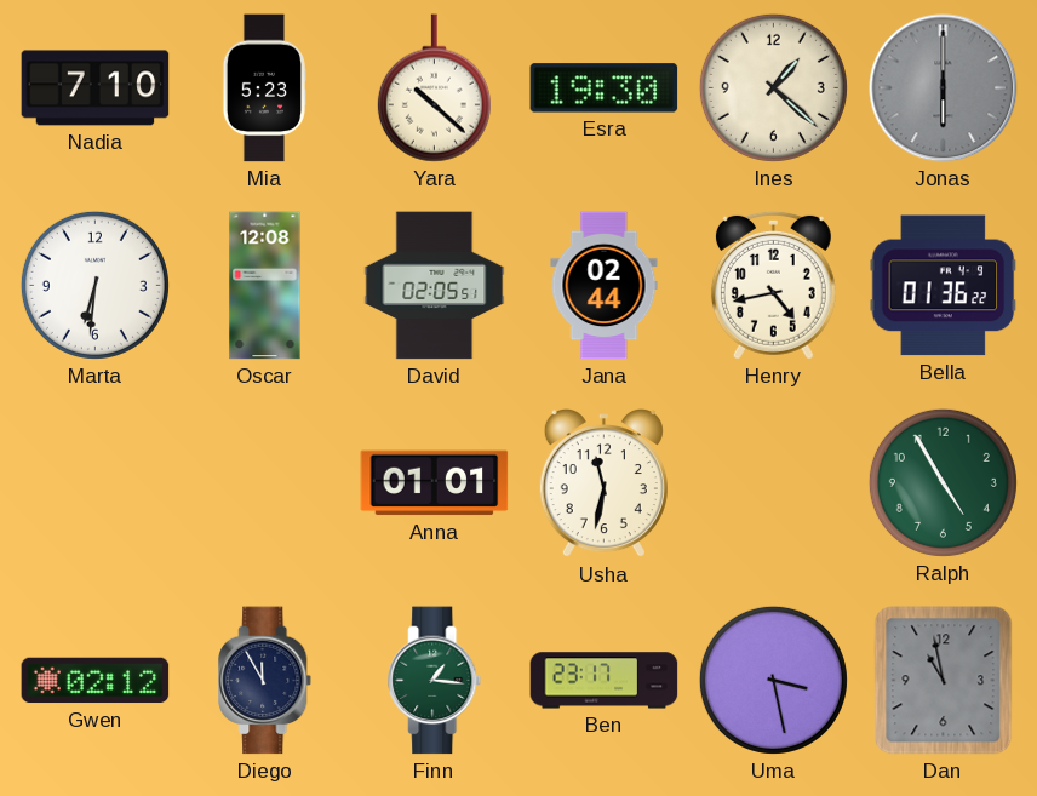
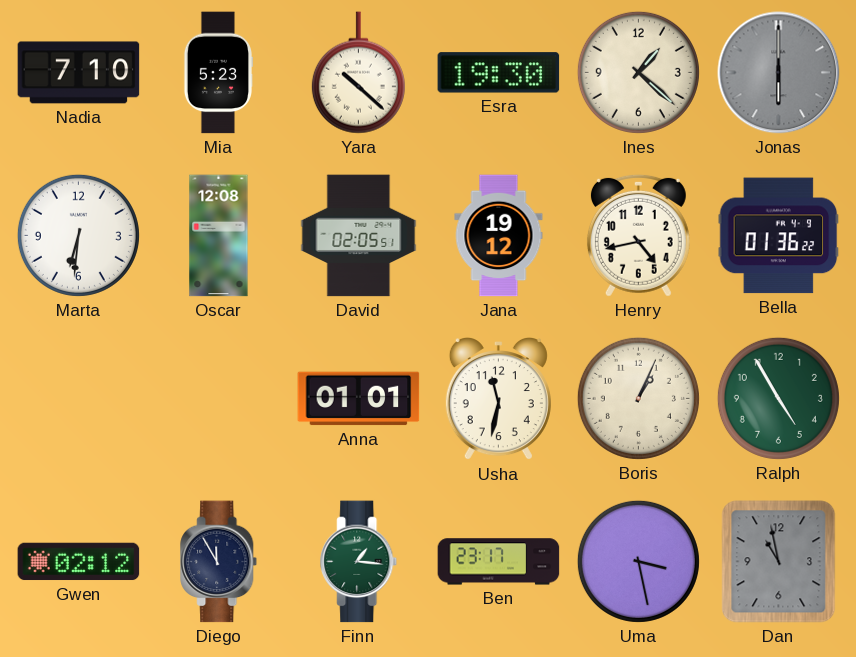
Jana: 02:44 -> 19:12
Boris: none -> 1:04
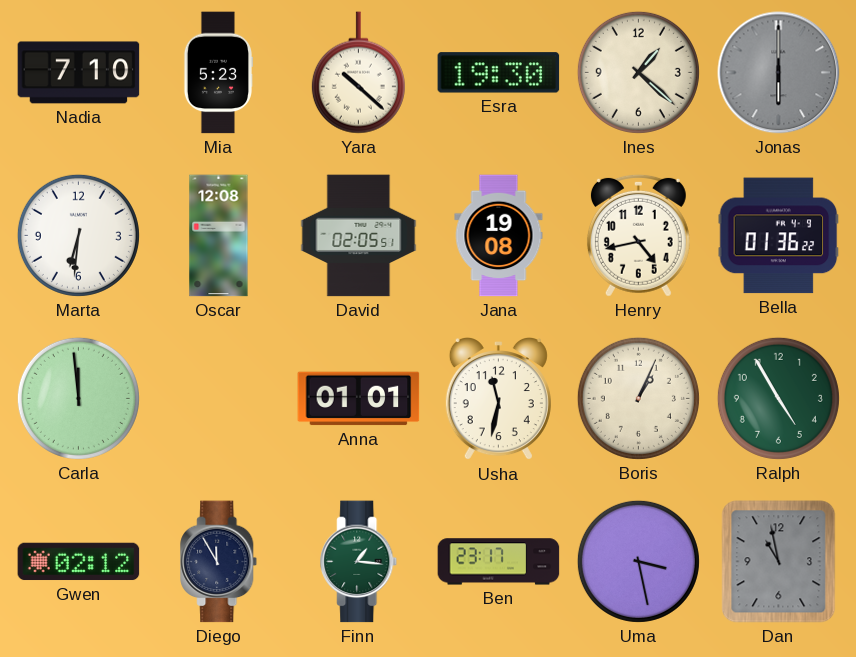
Jana: 19:12 -> 19:08
Carla: none -> 11:59
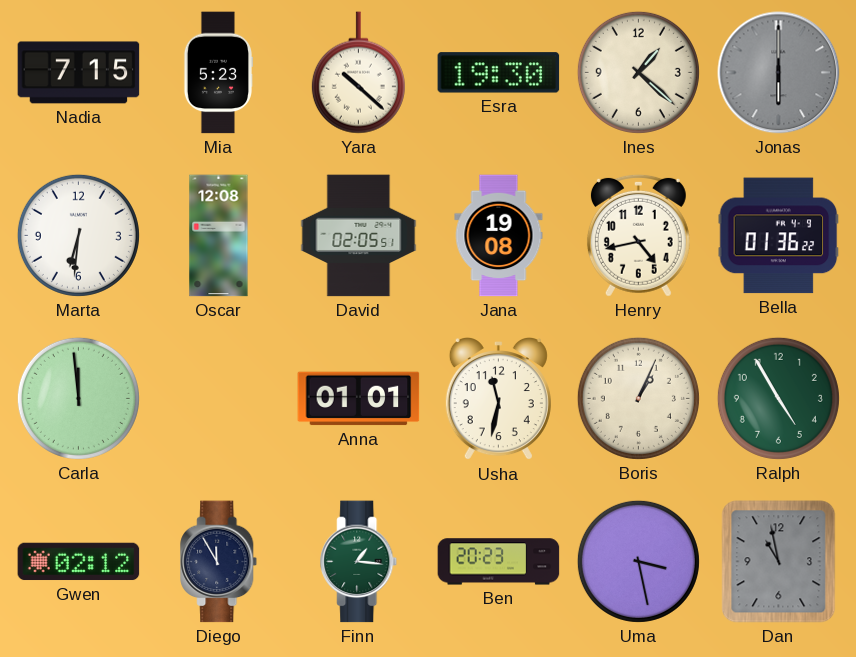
Nadia: 7:10 -> 7:15
Ben: 23:17 -> 20:23
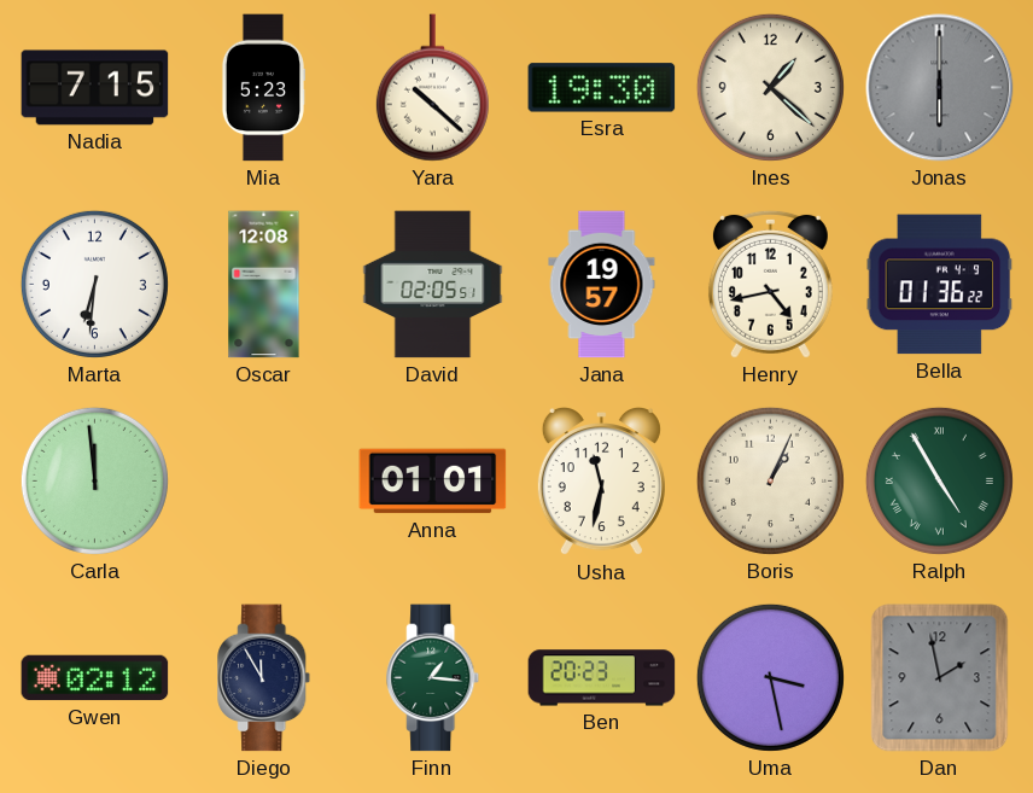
Jana: 19:08 -> 19:57
Ralph numerals: Arabic -> Roman
Dan: 10:58 -> 1:58
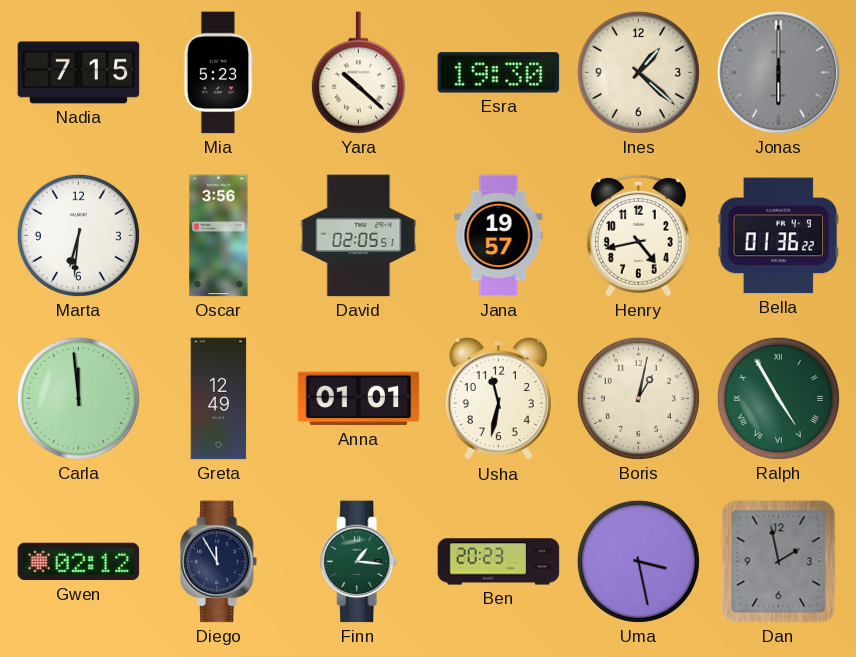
Oscar: 12:08 -> 3:56
Greta: none -> 12:49
Boris: 1:04 -> 1:02
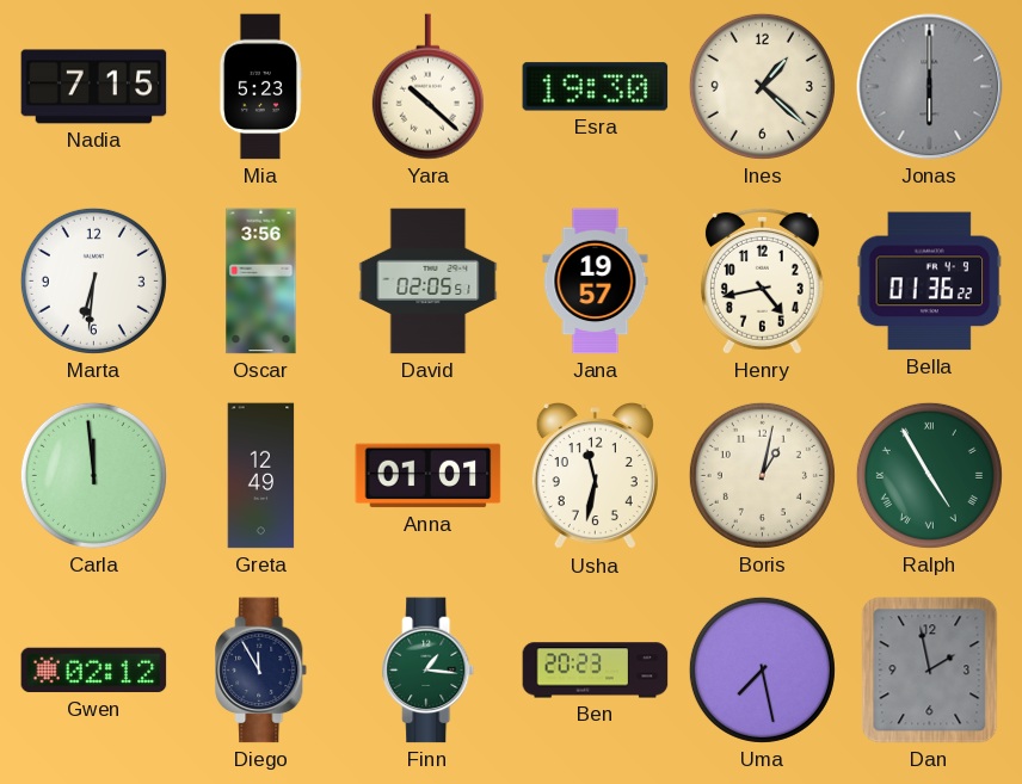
Uma: 3:28 -> 7:28
